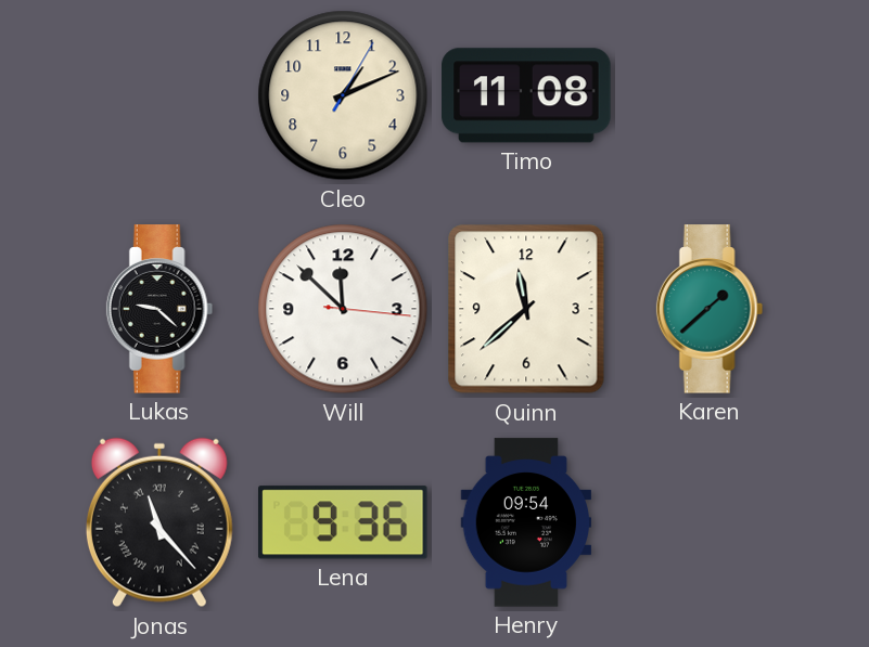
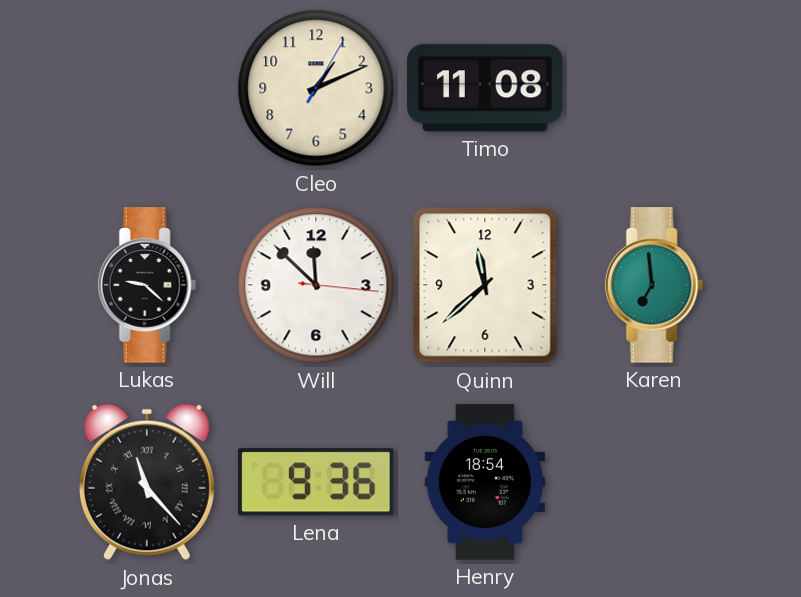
Karen: 1:38 -> 6:59
Henry: 09:54 -> 18:54
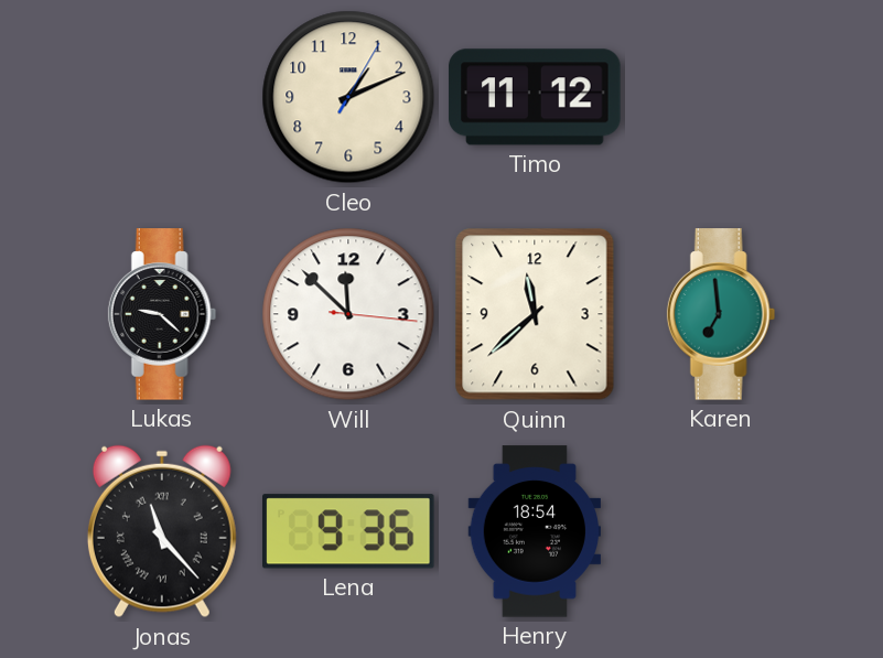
Timo: 11:08 -> 11:12
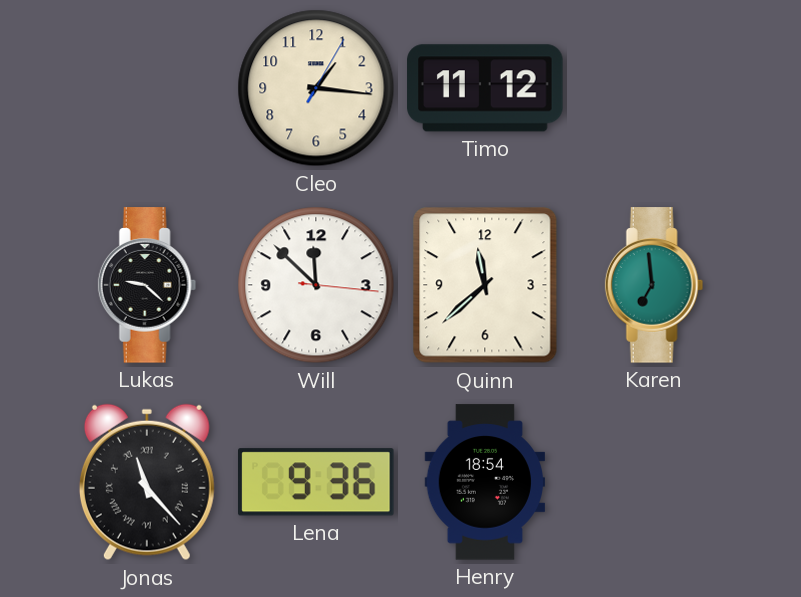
Cleo: 1:11 -> 1:16
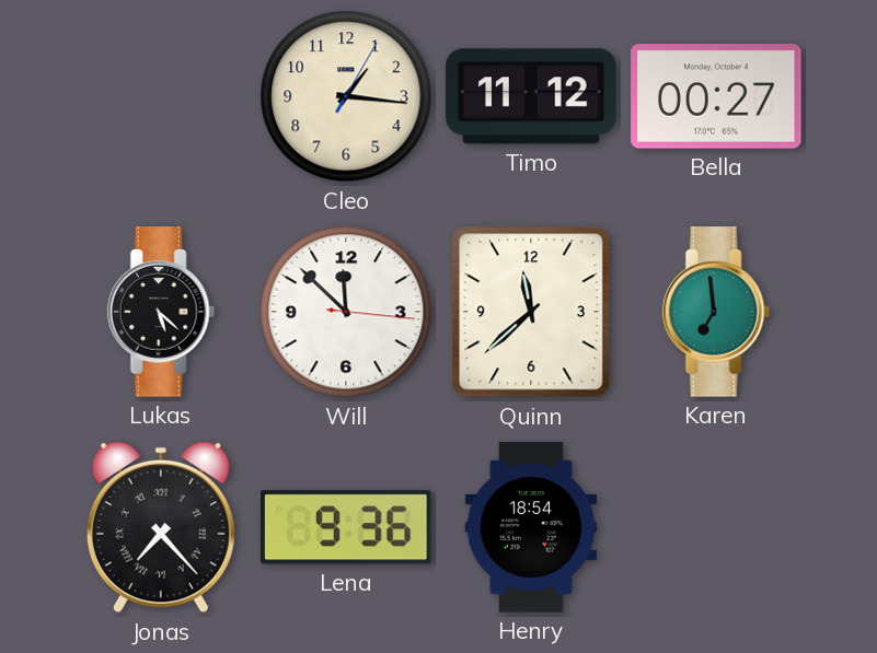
Bella: none -> 00:27
Lukas: 9:22 -> 5:22
Jonas: 11:23 -> 7:23
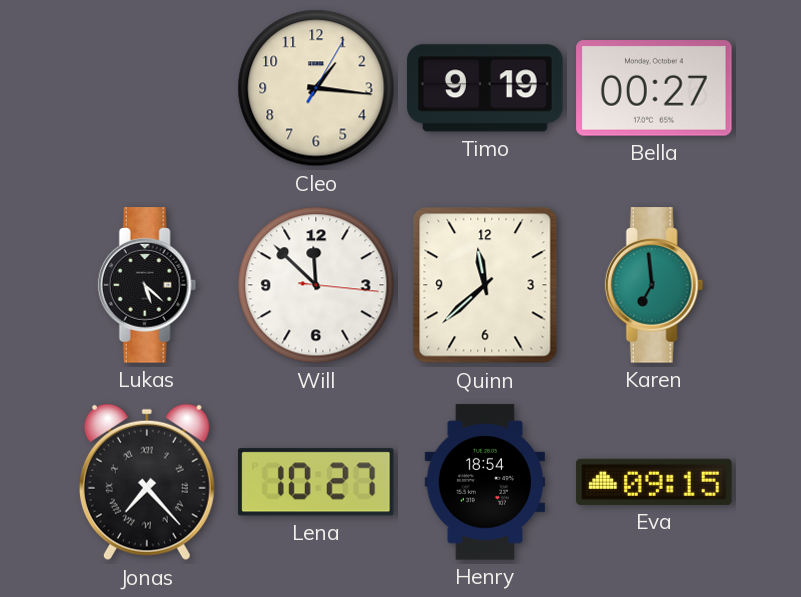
Timo: 11:12 -> 9:19
Lena: 9:36 -> 10:27
Eva: none -> 09:15
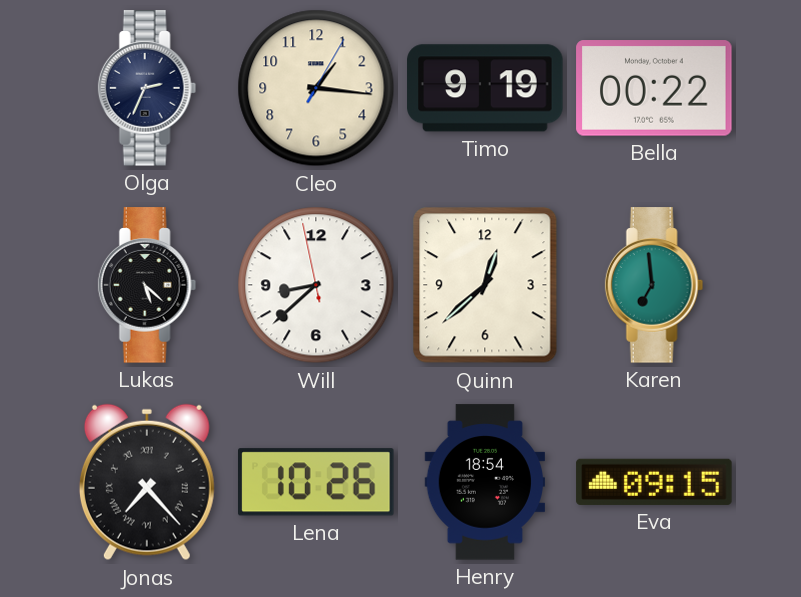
Olga: none -> 2:34
Bella: 00:27 -> 00:22
Will: 11:52 -> 8:37
Quinn: 11:38 -> 12:38
Lena: 10:27 -> 10:26
